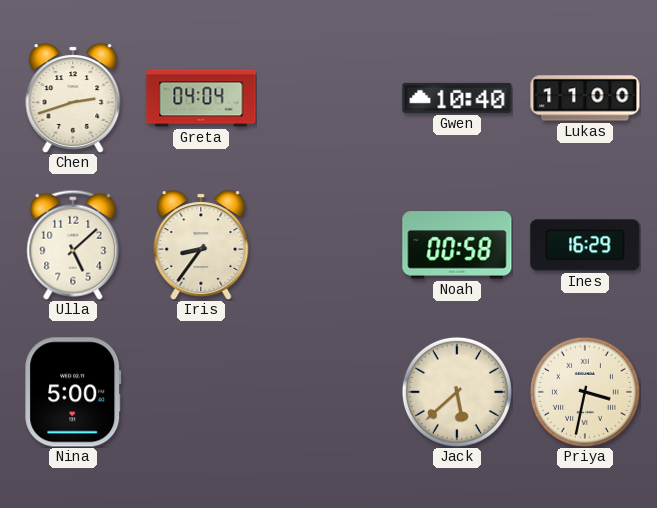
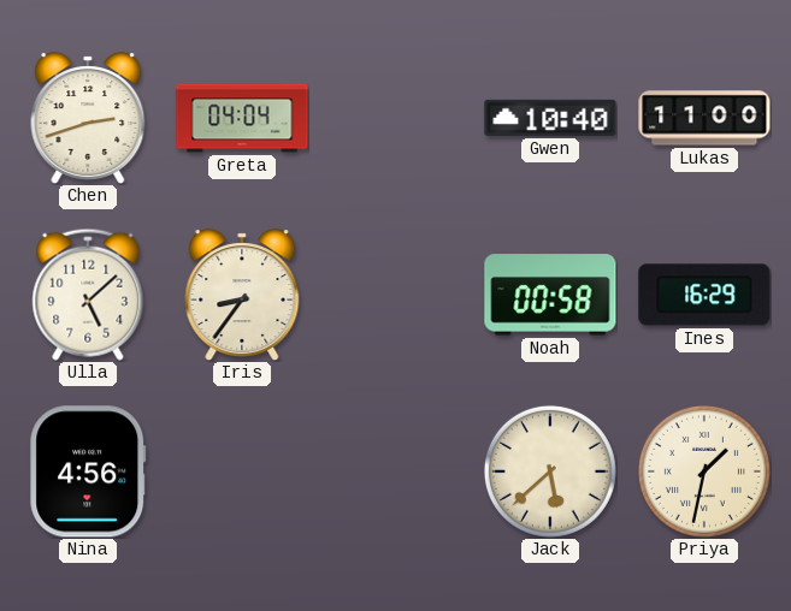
Nina: 5:00 -> 4:56
Priya: 3:32 -> 1:32
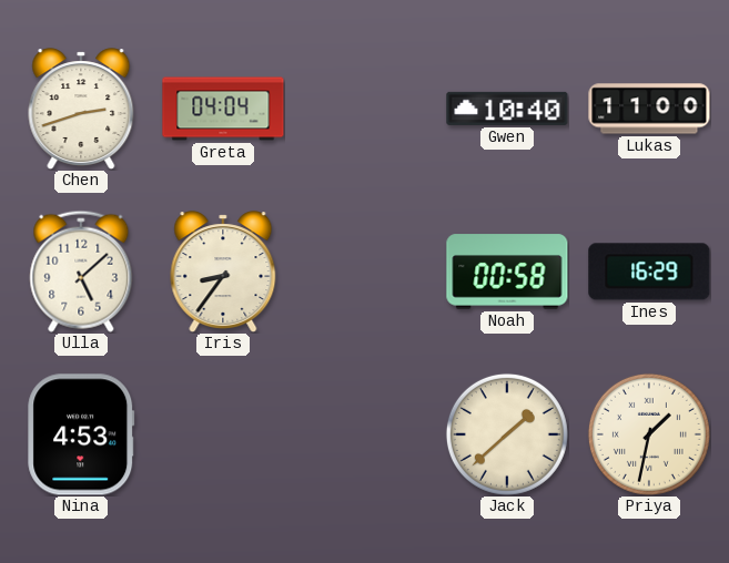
Nina: 4:56 -> 4:53
Jack: 5:38 -> 1:38
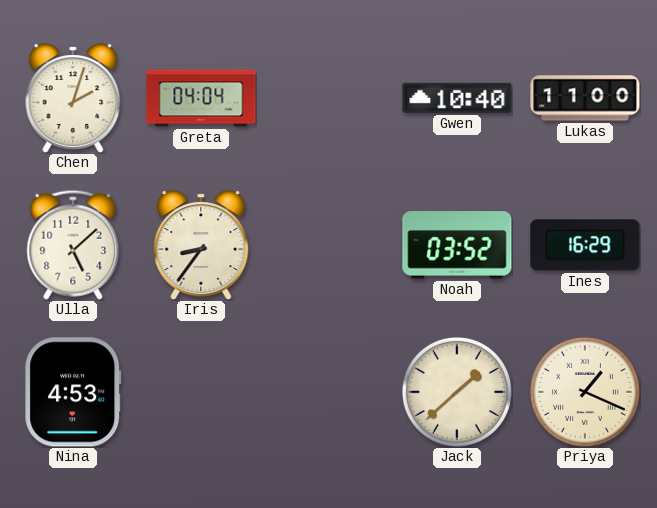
Chen: 2:42 -> 2:03
Noah: 00:58 -> 03:52
Priya: 1:32 -> 1:19
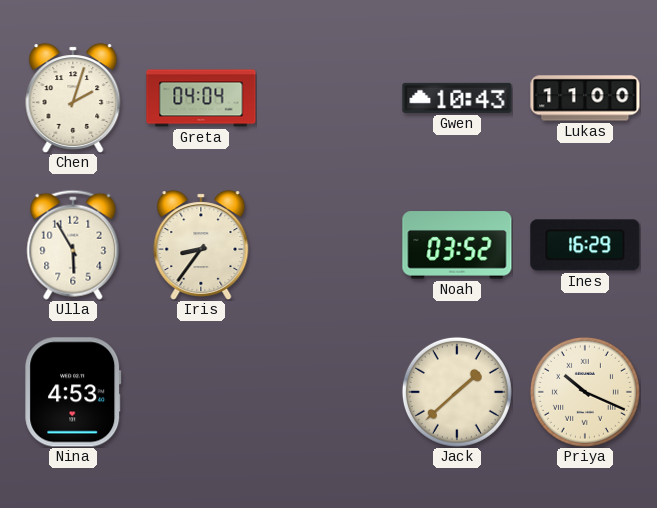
Gwen: 10:40 -> 10:43
Ulla: 5:08 -> 5:55
Priya: 1:19 -> 10:19
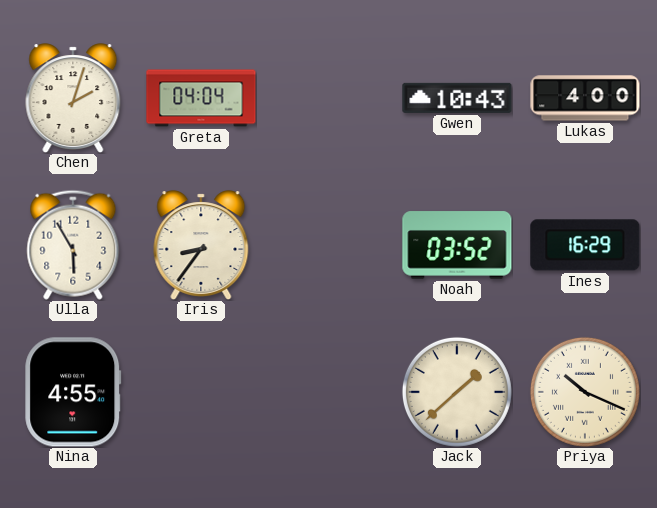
Lukas: 11:00 -> 4:00
Nina: 4:53 -> 4:55
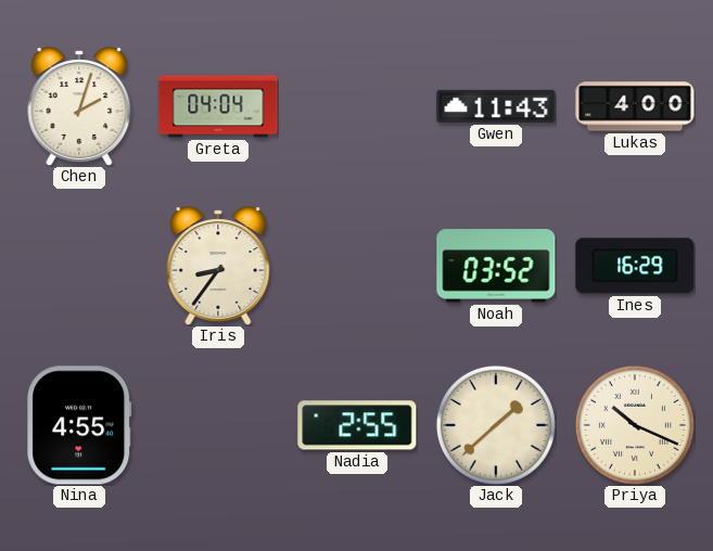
Gwen: 10:43 -> 11:43
Ulla: 5:55 -> none
Nadia: none -> 2:55
